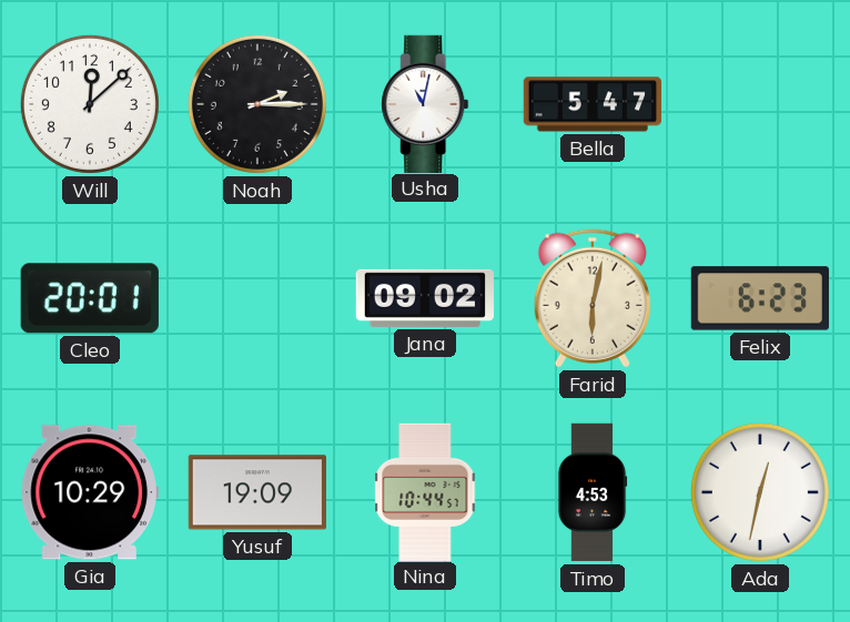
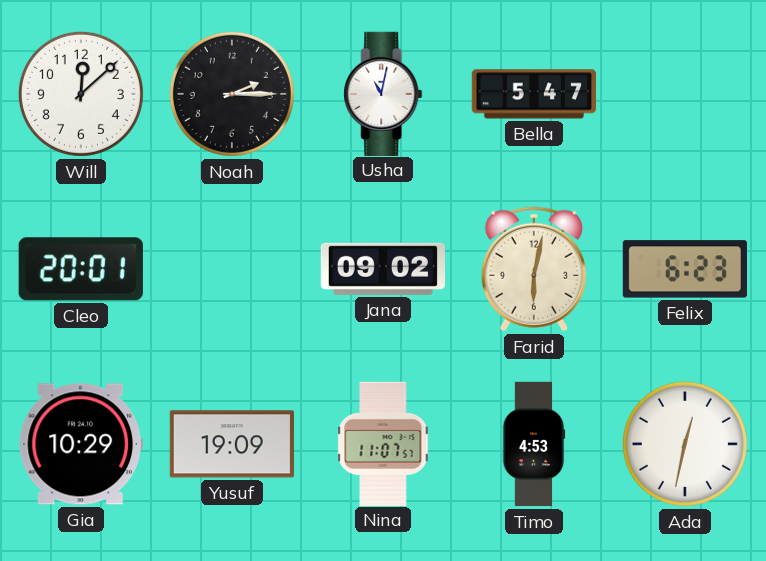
Nina: 10:44 -> 11:07
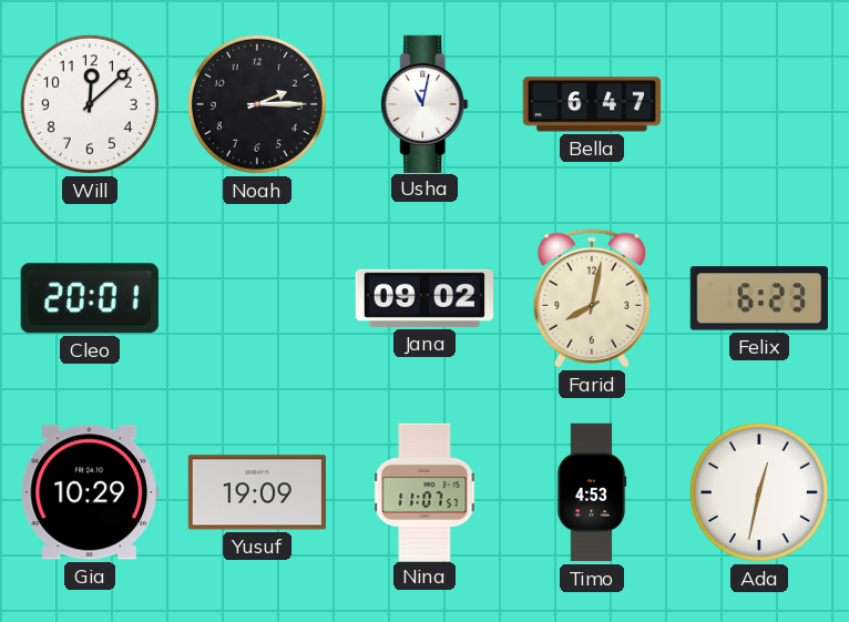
Bella: 5:47 -> 6:47
Farid: 6:02 -> 8:02
